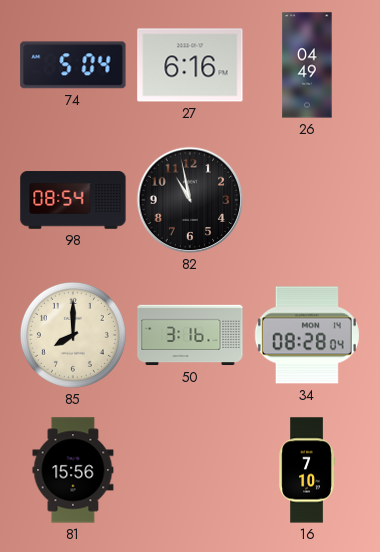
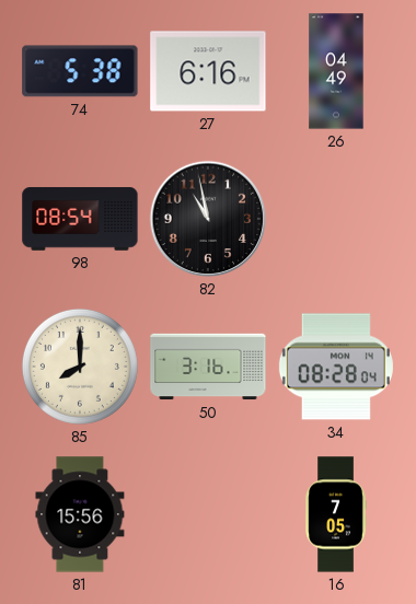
74: 5:04 -> 5:38
16: 7:10 -> 7:05
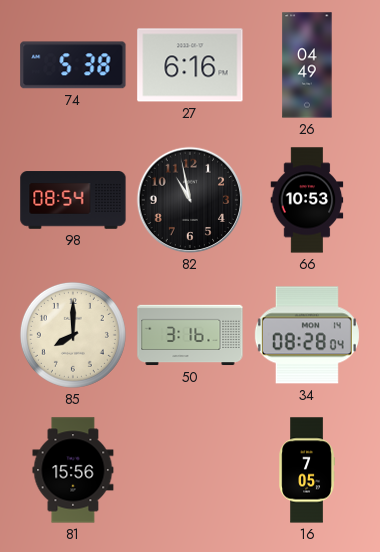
66: none -> 10:53
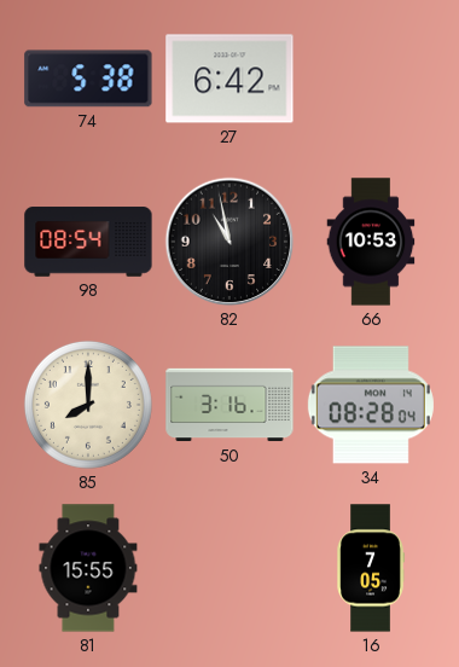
27: 6:16 -> 6:42
26: 04:49 -> none
81: 15:56 -> 15:55
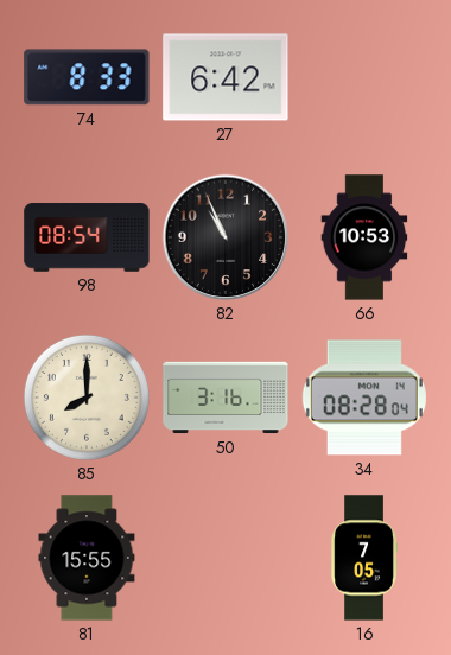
74: 5:38 -> 8:33
82: 10:58 -> 10:56
